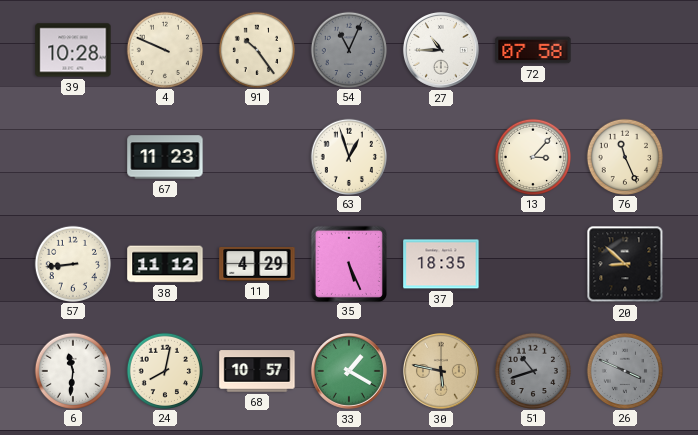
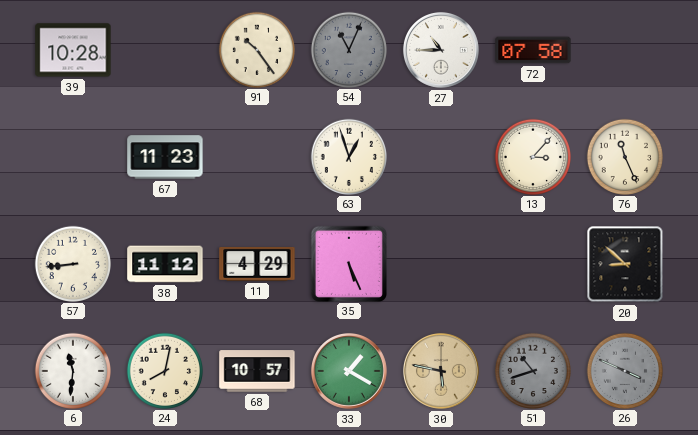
4: 9:49 -> none
37: 18:35 -> none
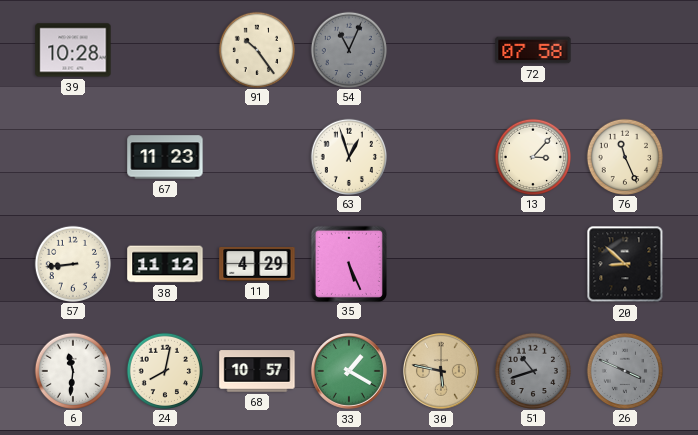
27: 10:45 -> none
